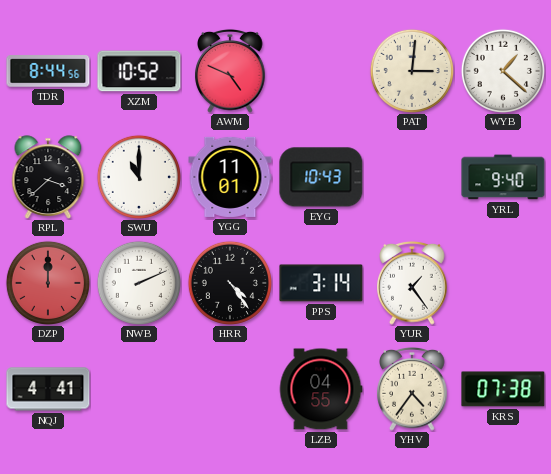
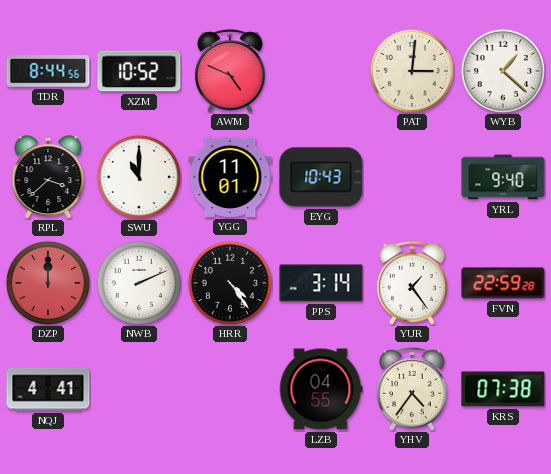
FVN: none -> 22:59
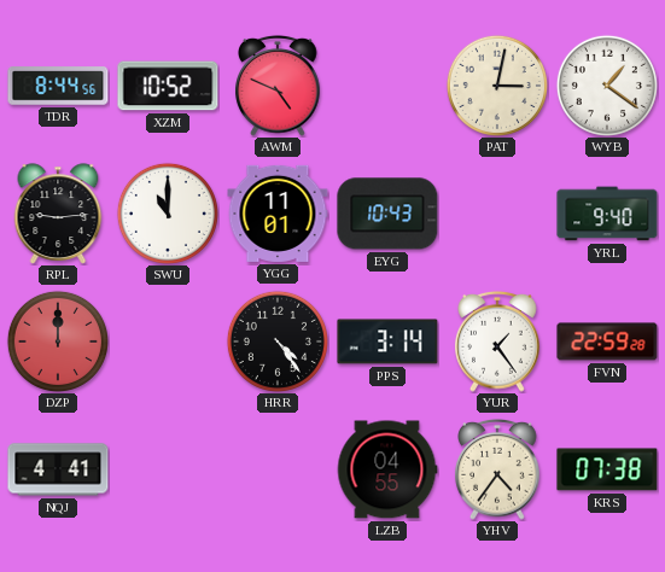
PAT: 3:01 -> 3:02
WYB: 1:22 -> 1:21
RPL: 3:38 -> 9:14
NWB: 2:11 -> none
